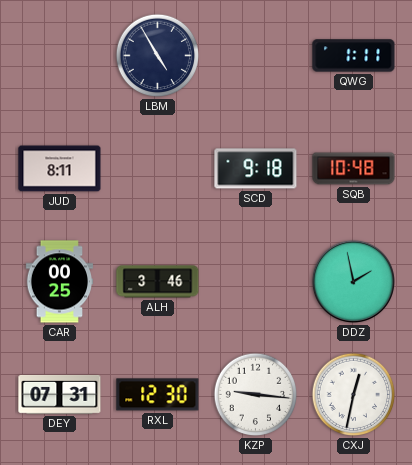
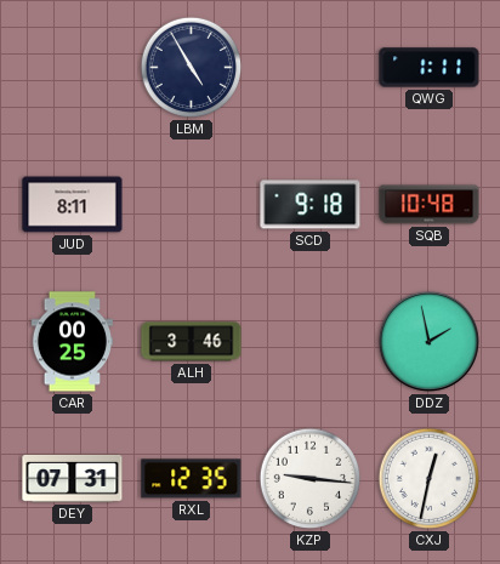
RXL: 12:30 -> 12:35
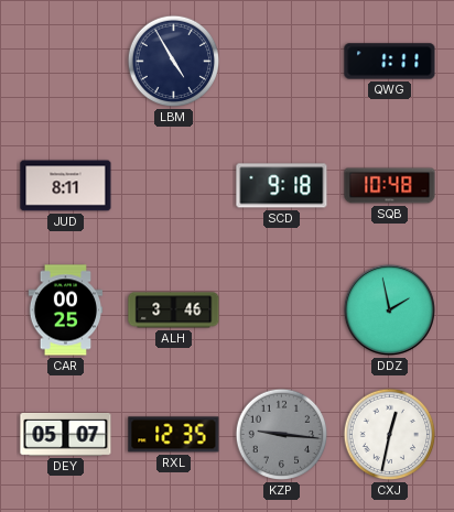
DEY: 07:31 -> 05:07
KZP dial: white -> grey
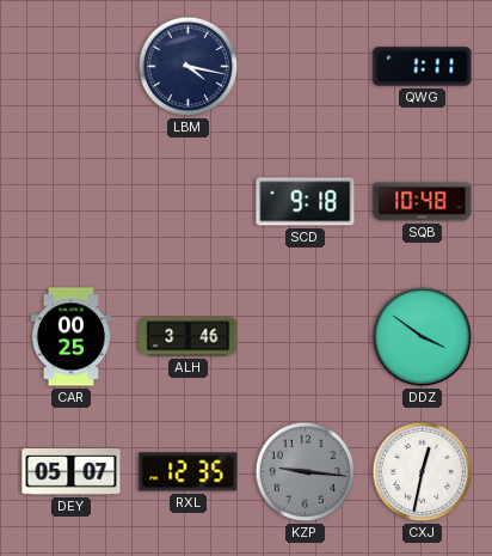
LBM: 4:55 -> 4:17
JUD: 8:11 -> none
DDZ: 1:58 -> 3:51
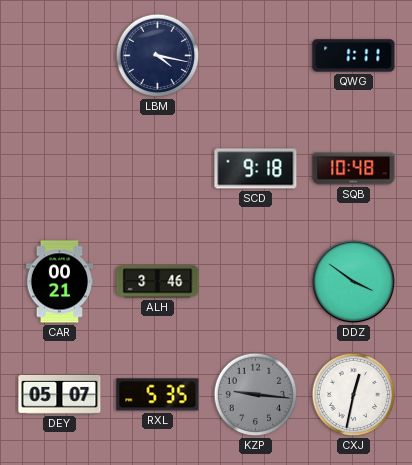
CAR: 00:25 -> 00:21
RXL: 12:35 -> 5:35
